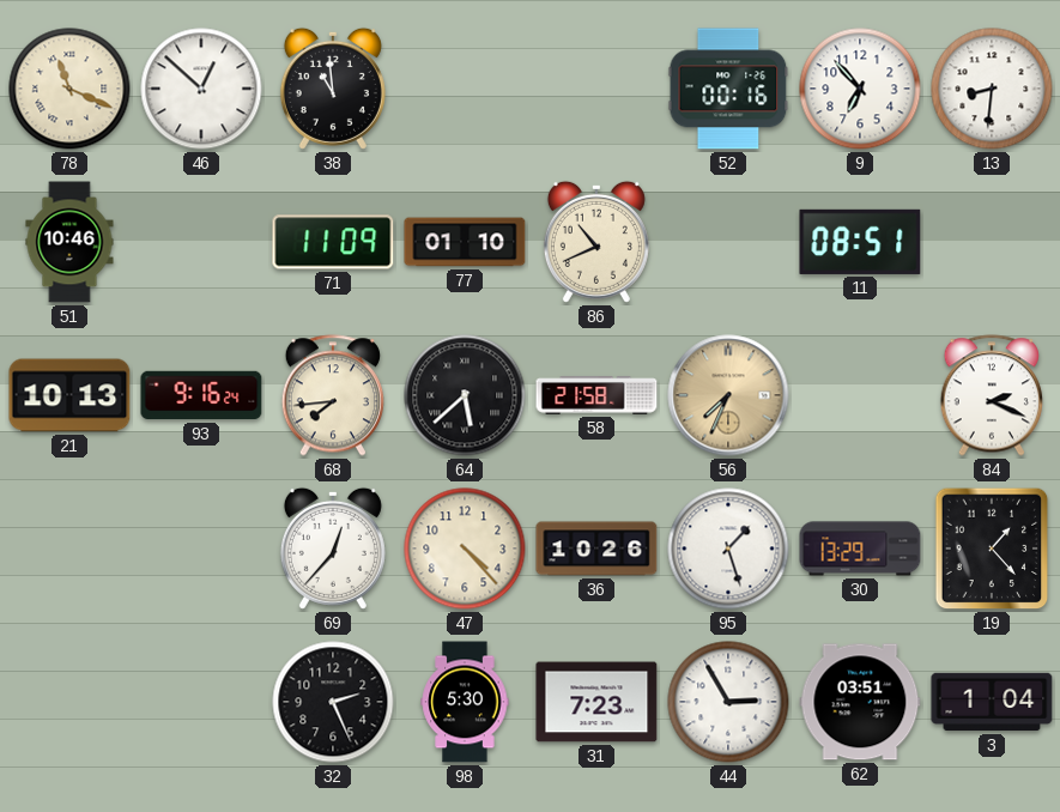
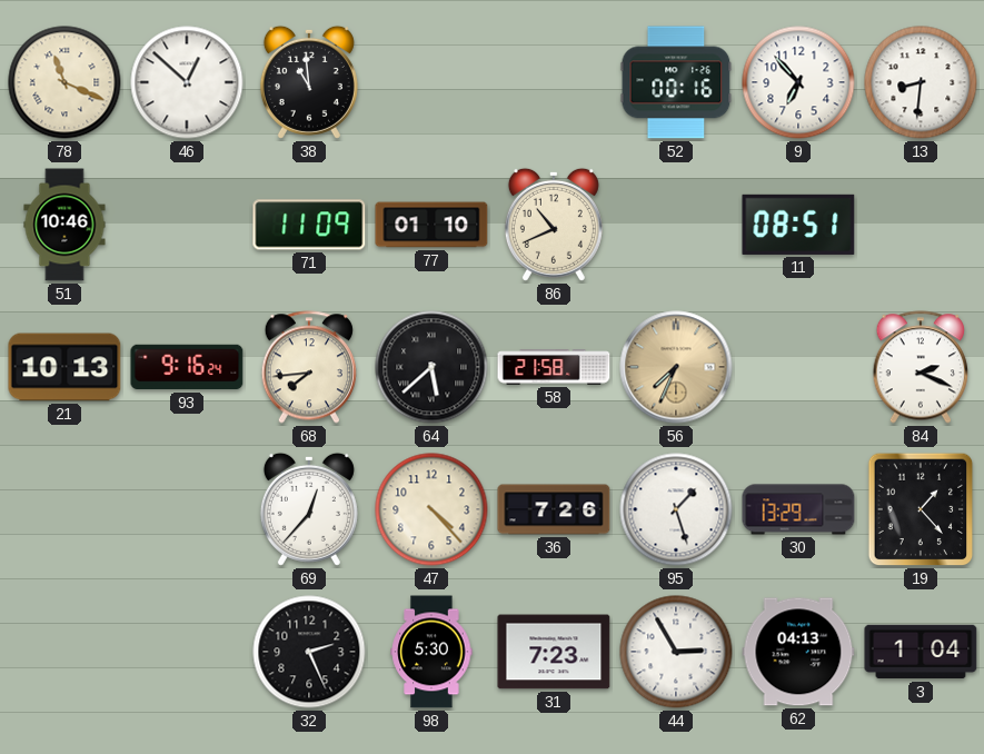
36: 10:26 -> 7:26
62: 03:51 -> 04:13
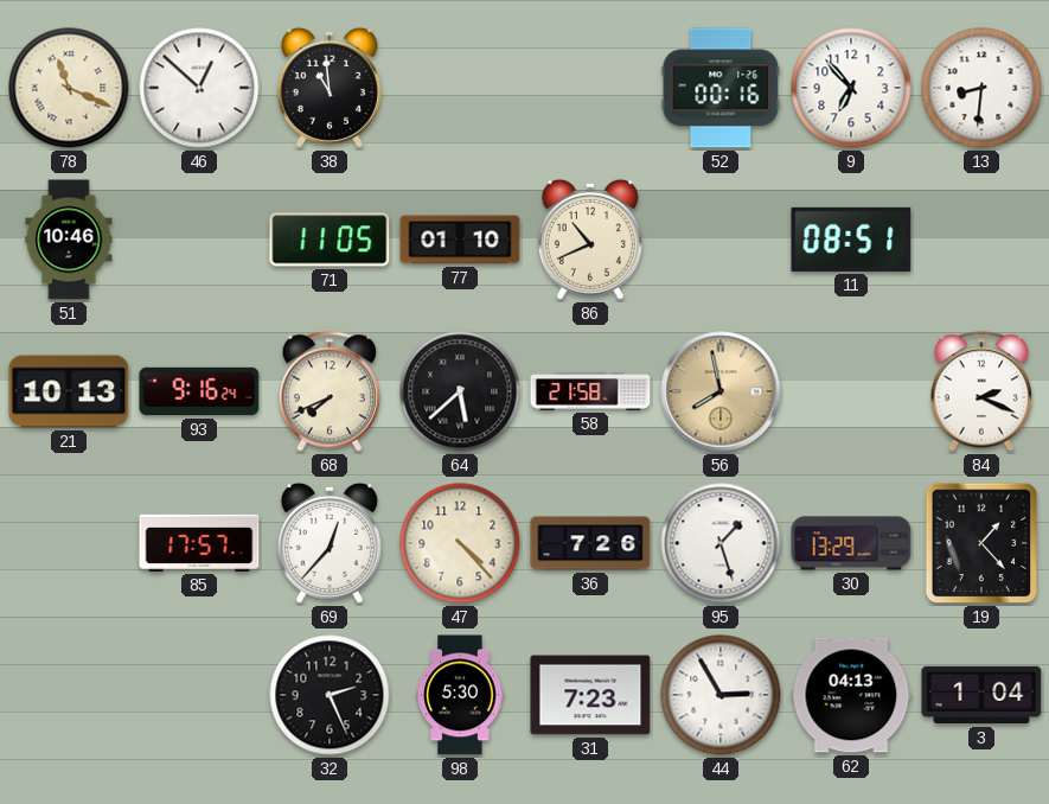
71: 11:09 -> 11:05
68: 7:44 -> 7:41
56: 7:34 -> 7:58
85: none -> 17:57
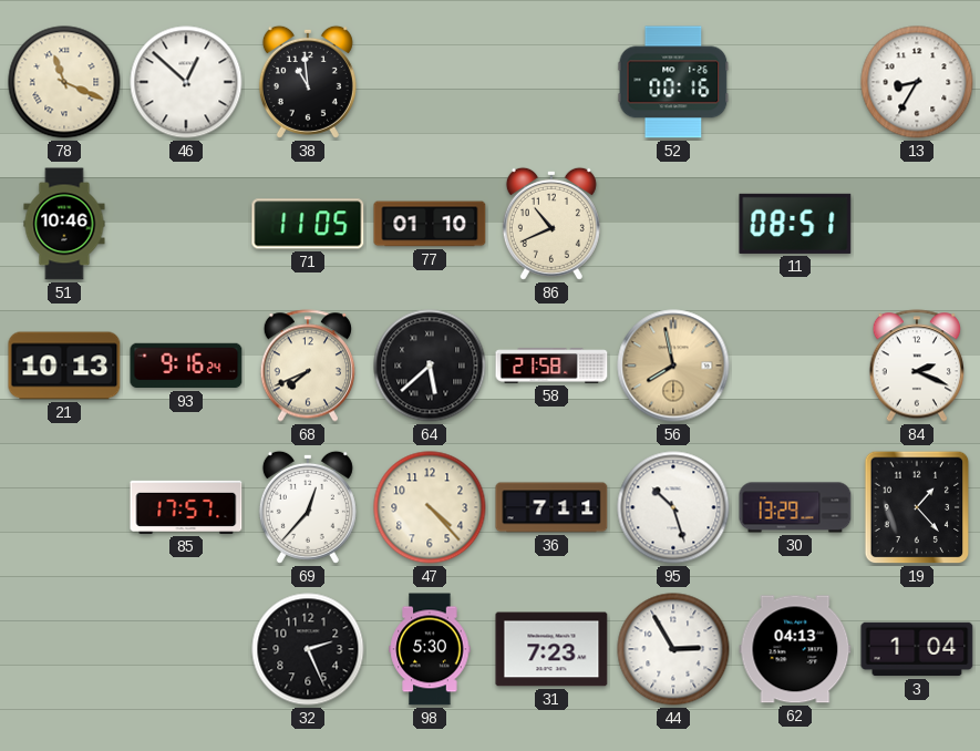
9: 6:53 -> none
13: 8:31 -> 8:35
36: 7:26 -> 7:11
95: 1:27 -> 10:27
